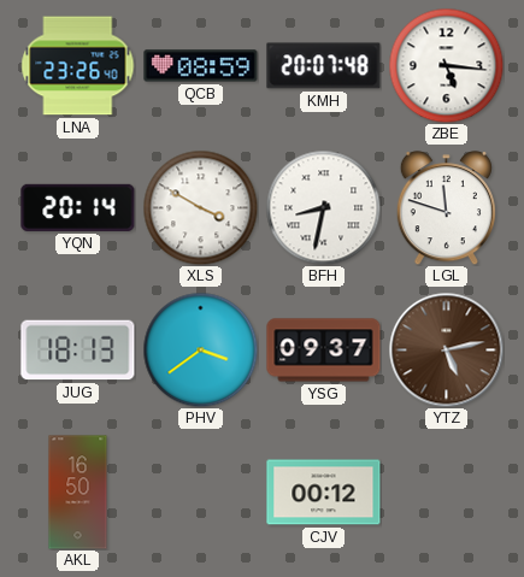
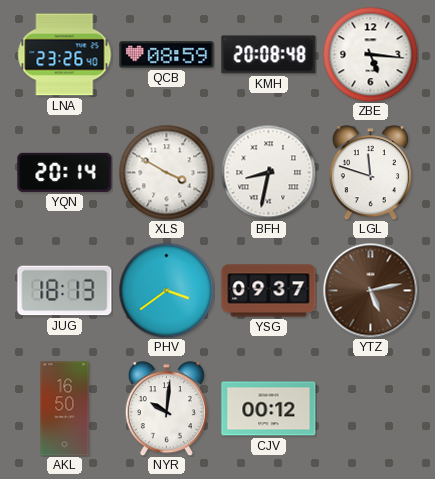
KMH: 20:07 -> 20:08
NYR: none -> 10:01
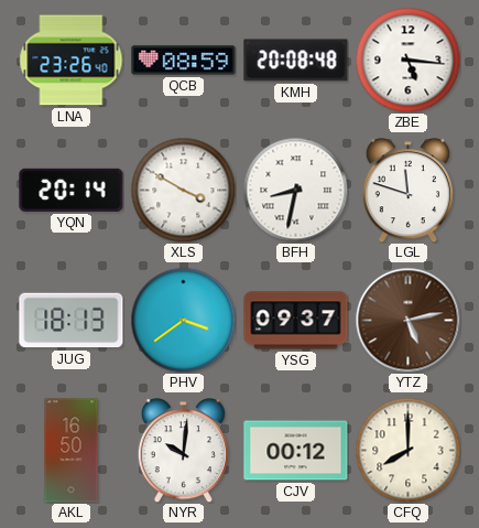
CFQ: none -> 8:00
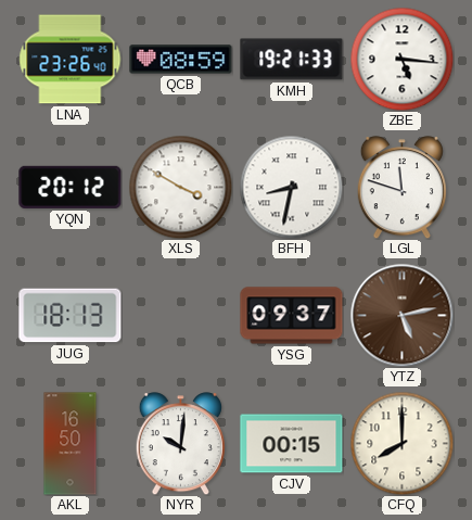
KMH: 20:08 -> 19:21
YQN: 20:14 -> 20:12
PHV: 3:39 -> none
CJV: 00:12 -> 00:15
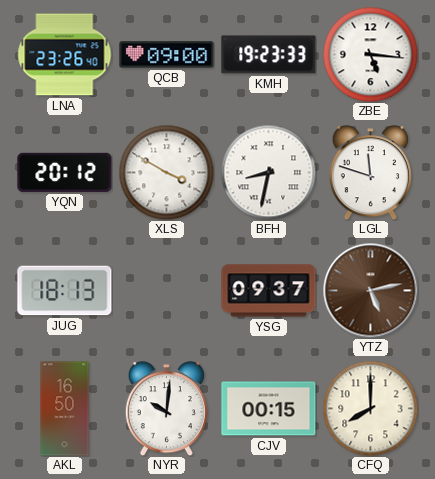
QCB: 08:59 -> 09:00
KMH: 19:21 -> 19:23
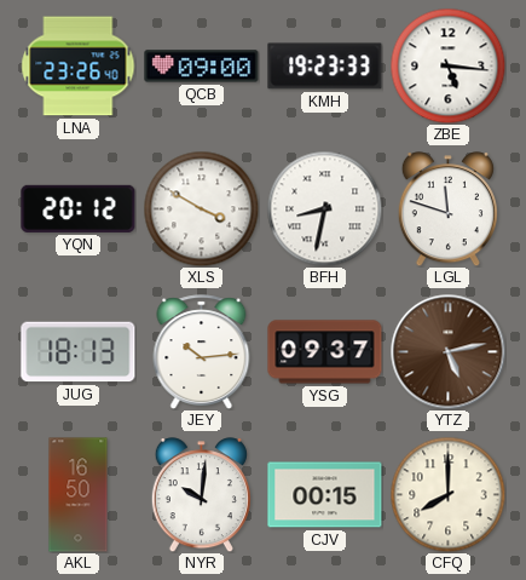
JEY: none -> 10:14
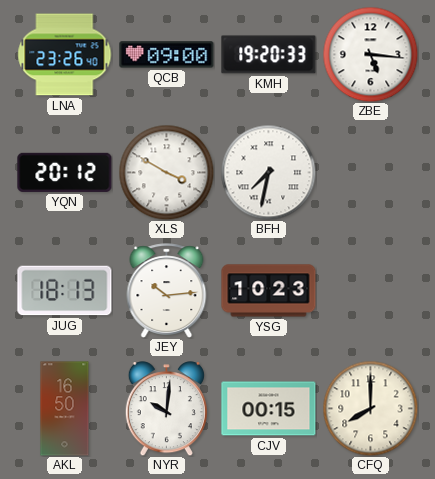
KMH: 19:23 -> 19:20
BFH: 8:32 -> 7:32
LGL: 11:48 -> none
YSG: 09:37 -> 10:23
YTZ: 5:13 -> none
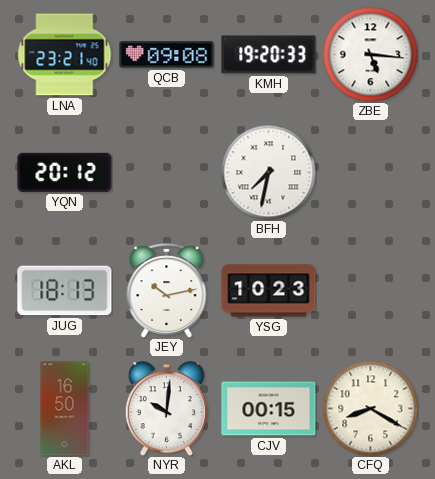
LNA: 23:26 -> 23:21
QCB: 09:00 -> 09:08
XLS: 3:50 -> none
JEY: 10:14 -> 10:13
CFQ: 8:00 -> 8:20
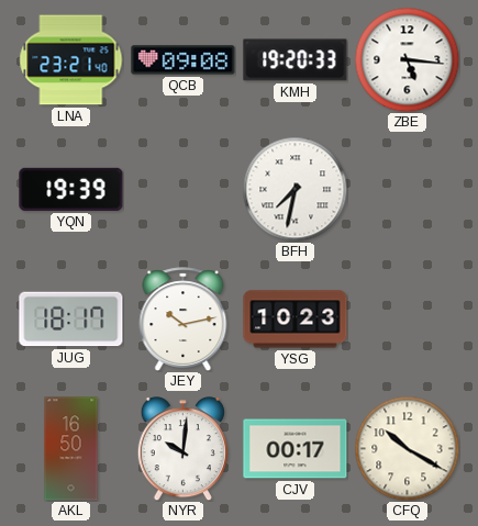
YQN: 20:12 -> 19:39
JUG: 18:13 -> 18:17
CJV: 00:15 -> 00:17
CFQ: 8:20 -> 10:20
